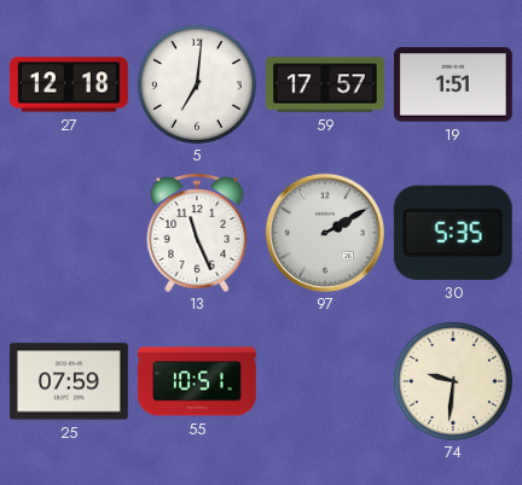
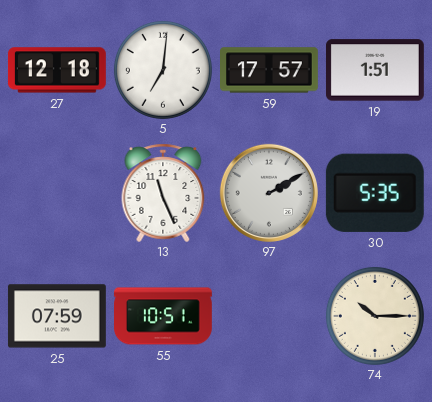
74: 9:31 -> 10:15
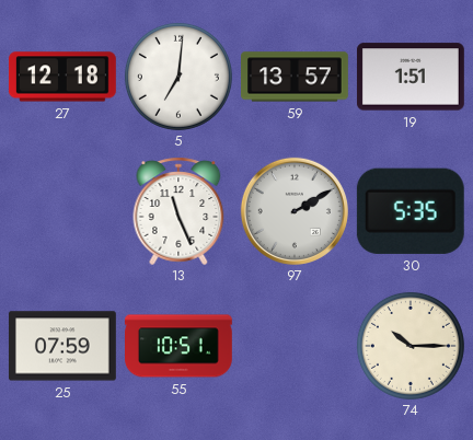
59: 17:57 -> 13:57
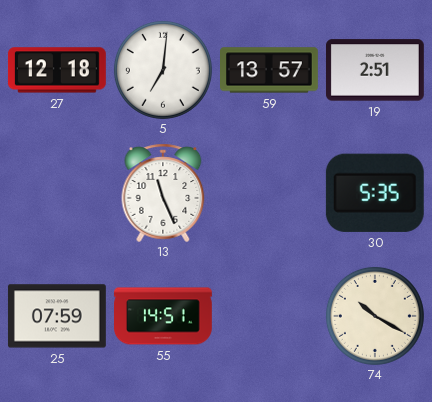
19: 1:51 -> 2:51
97: 2:10 -> none
55: 10:51 -> 14:51
74: 10:15 -> 10:20
